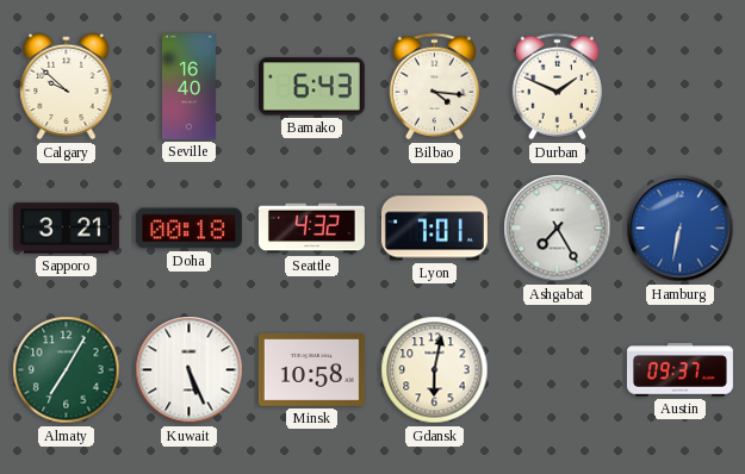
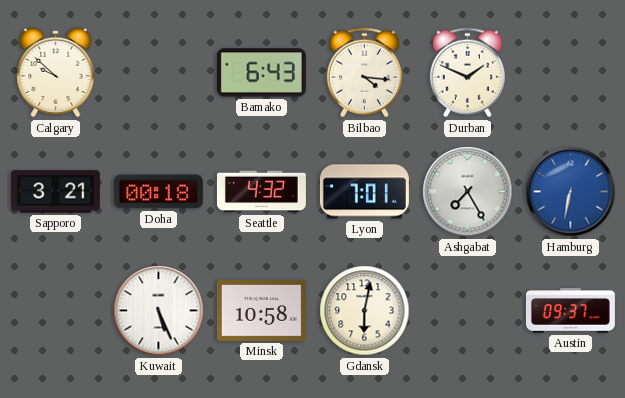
Seville: 16:40 -> none
Almaty: 7:05 -> none
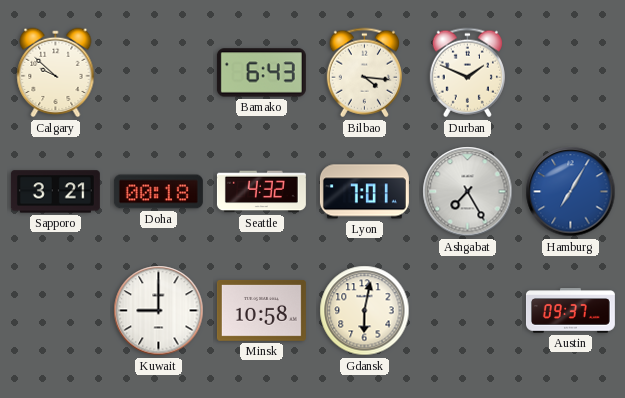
Hamburg: 6:32 -> 7:05
Kuwait: 5:26 -> 9:00
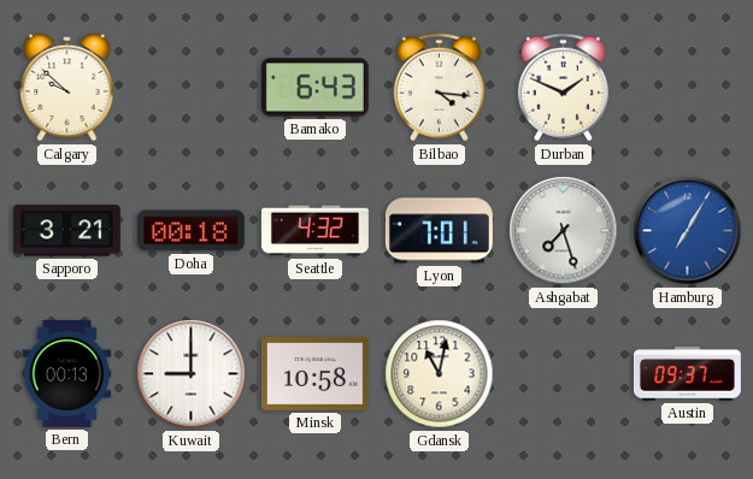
Ashgabat: 7:25 -> 7:27
Bern: none -> 00:13
Gdansk: 6:02 -> 11:02
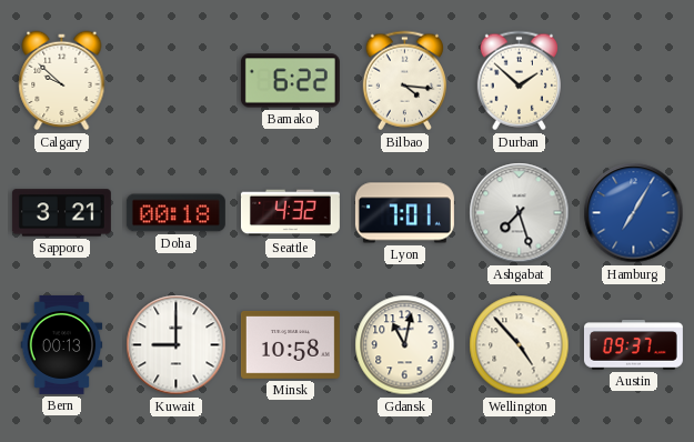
Bamako: 6:43 -> 6:22
Durban: 1:49 -> 1:52
Wellington: none -> 4:53
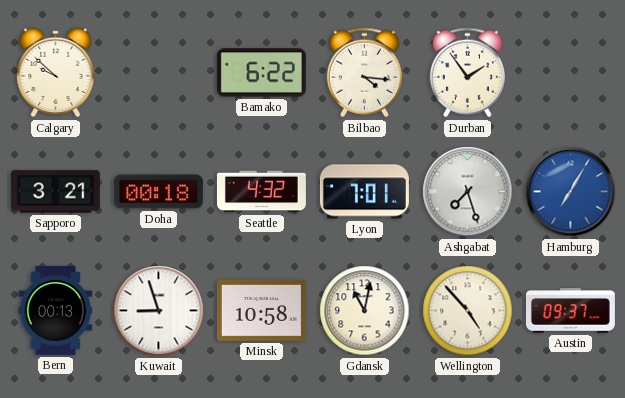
Durban: 1:52 -> 1:54
Kuwait: 9:00 -> 8:57
